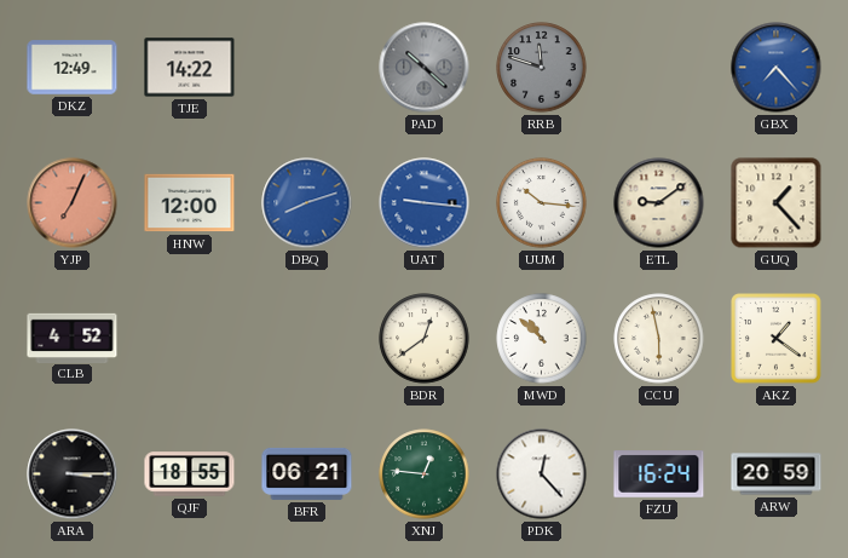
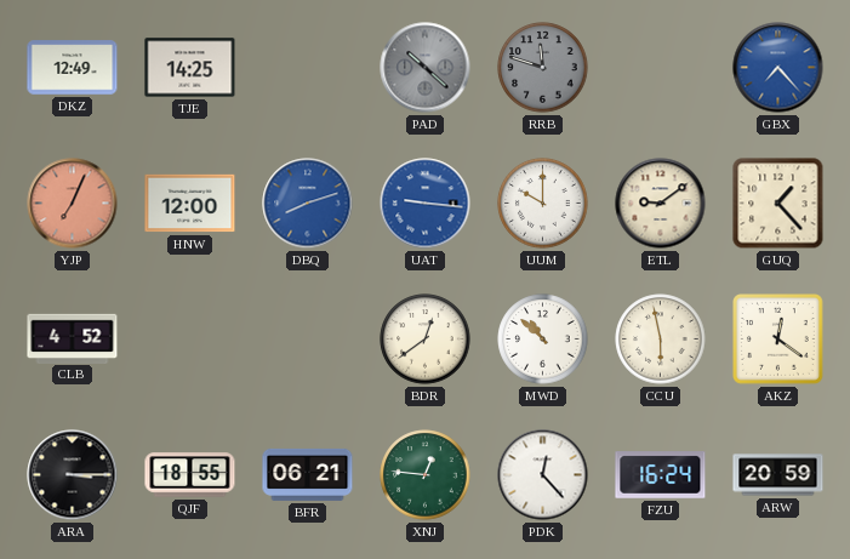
TJE: 14:22 -> 14:25
UUM: 10:16 -> 10:00
AKZ: 1:21 -> 12:21
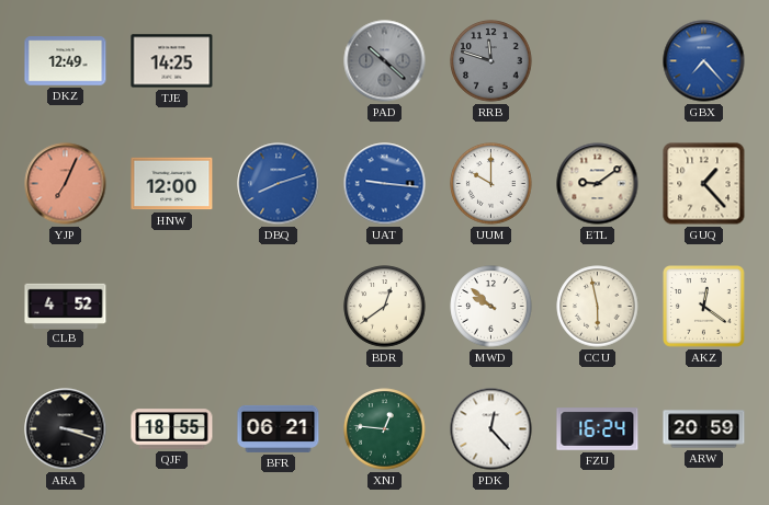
MWD: 10:52 -> 9:52
ARA: 3:15 -> 3:18
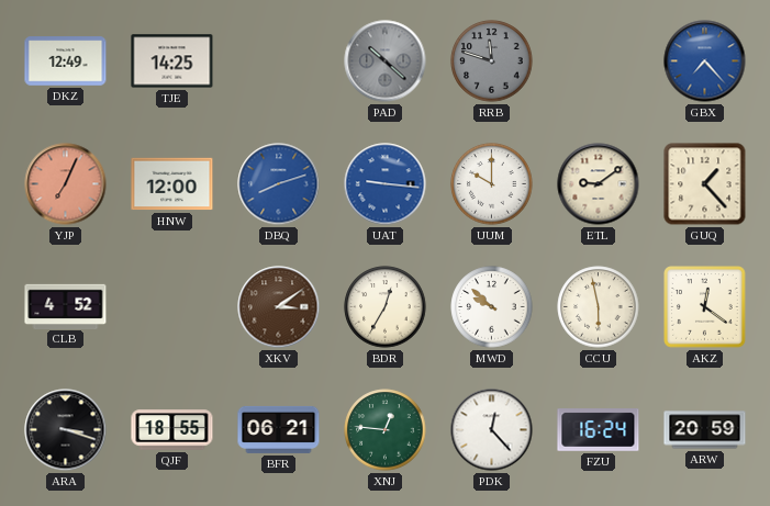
XKV: none -> 3:09
BDR: 12:39 -> 12:35
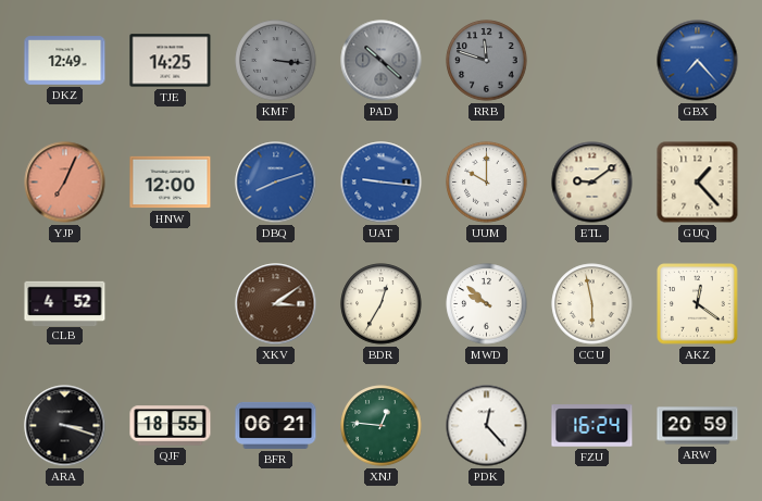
KMF: none -> 3:16
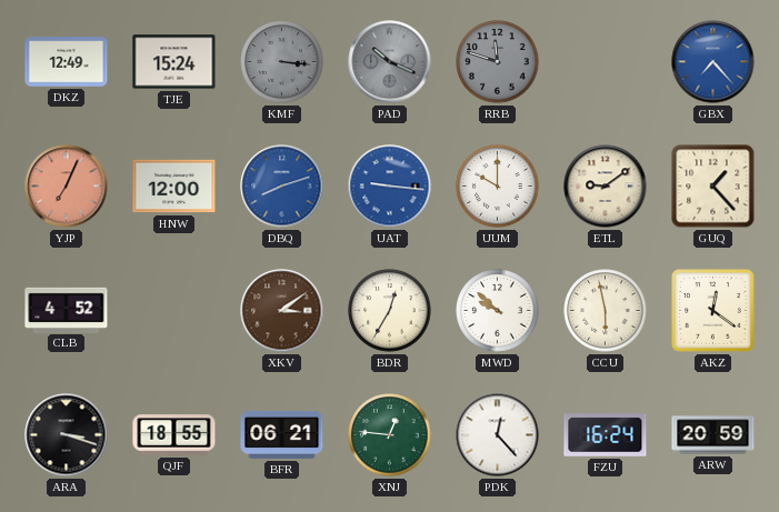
TJE: 14:25 -> 15:24
PAD: 10:22 -> 10:19
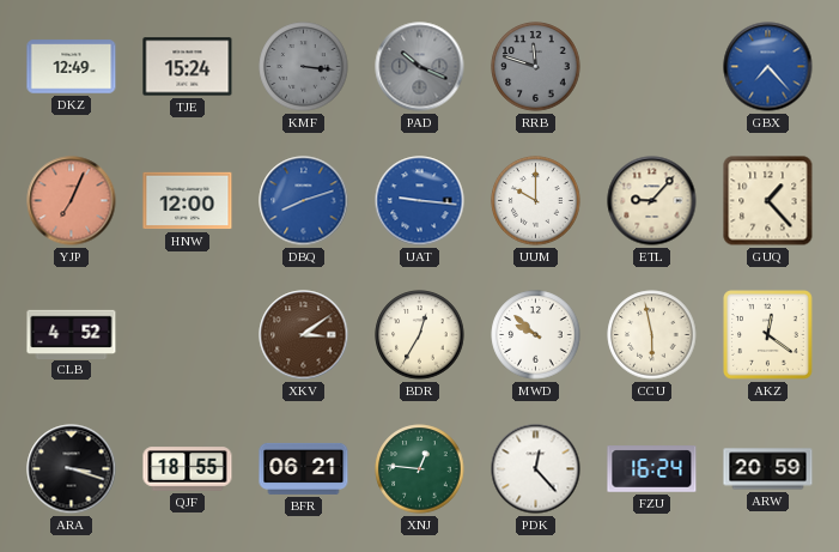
ETL: 9:09 -> 9:07
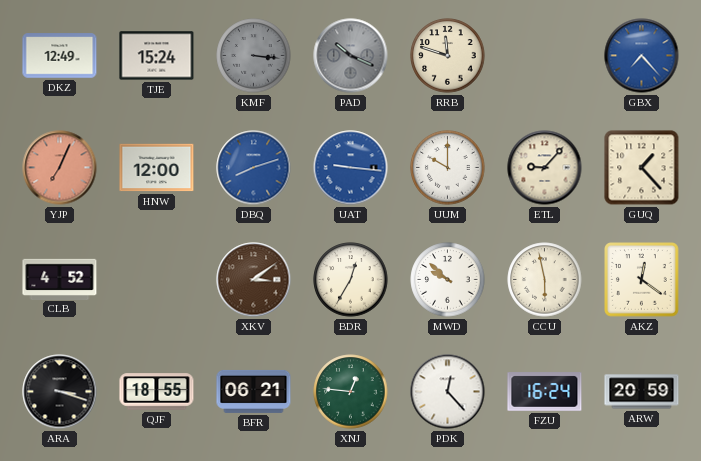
RRB dial: grey -> cream
